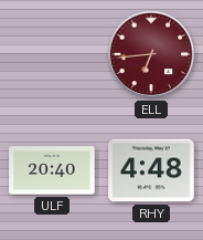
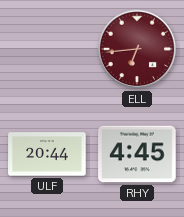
ULF: 20:40 -> 20:44
RHY: 4:48 -> 4:45
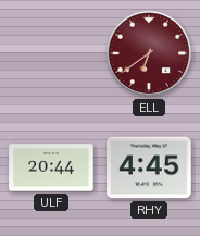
ELL: 6:44 -> 6:39
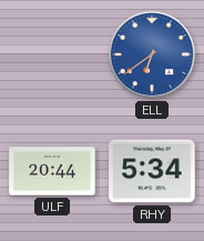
ELL dial: burgundy -> blue
RHY: 4:45 -> 5:34
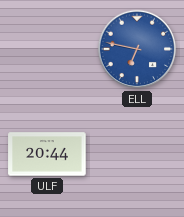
ELL: 6:39 -> 6:47
RHY: 5:34 -> none
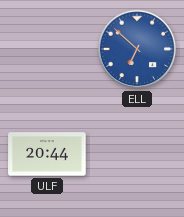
ELL: 6:47 -> 6:52
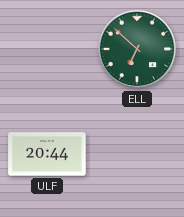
ELL dial: blue -> green
